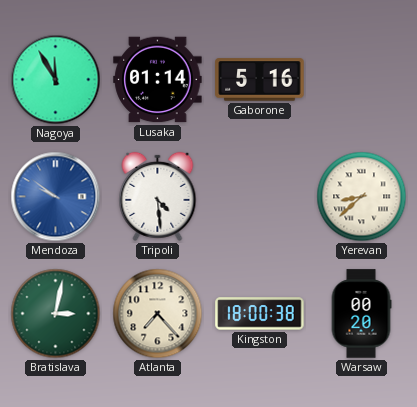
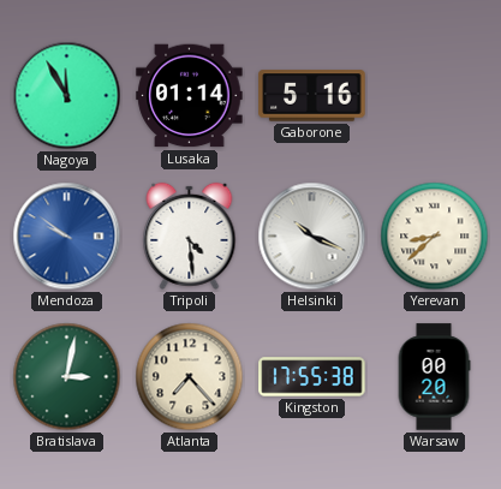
Helsinki: none -> 10:19
Kingston: 18:00 -> 17:55
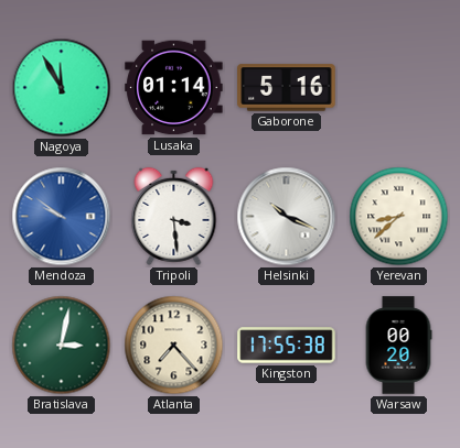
Tripoli: 4:29 -> 3:29
